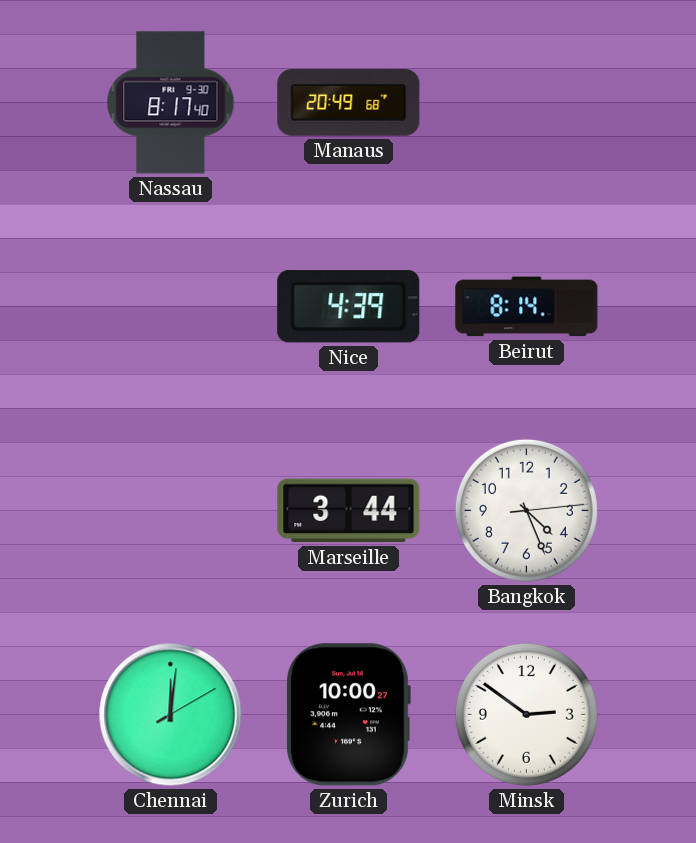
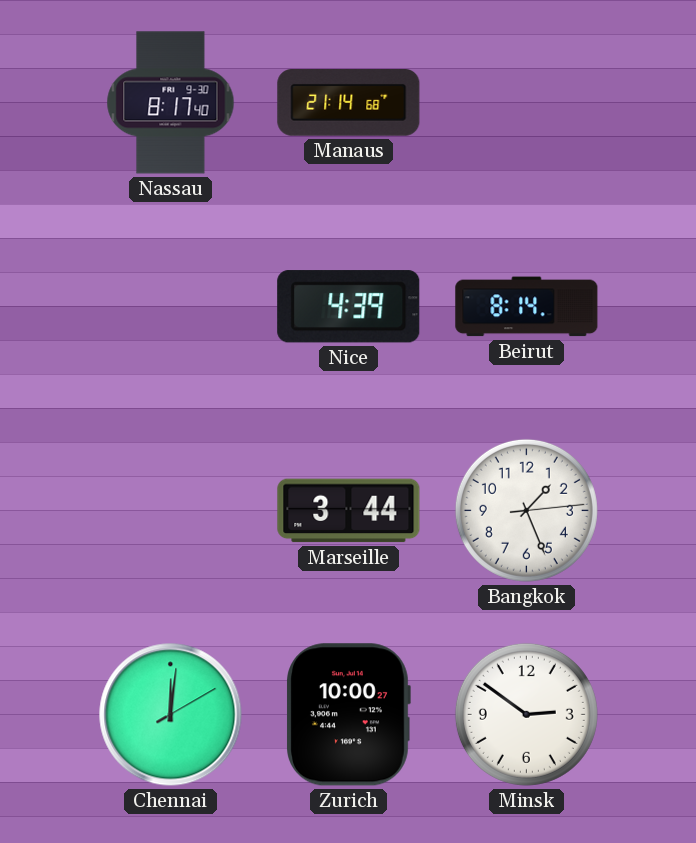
Manaus: 20:49 -> 21:14
Bangkok: 4:26 -> 1:26
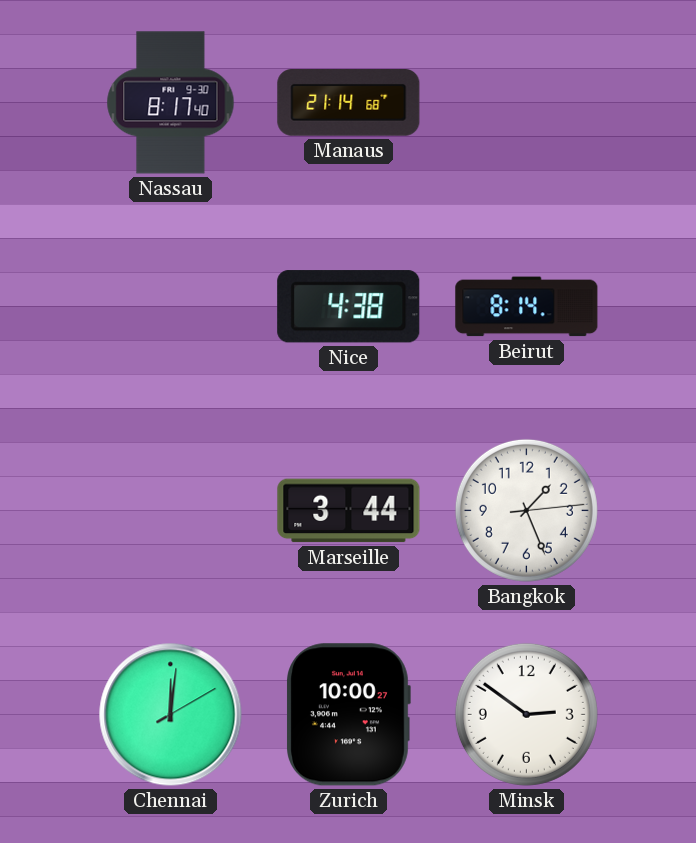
Nice: 4:39 -> 4:38
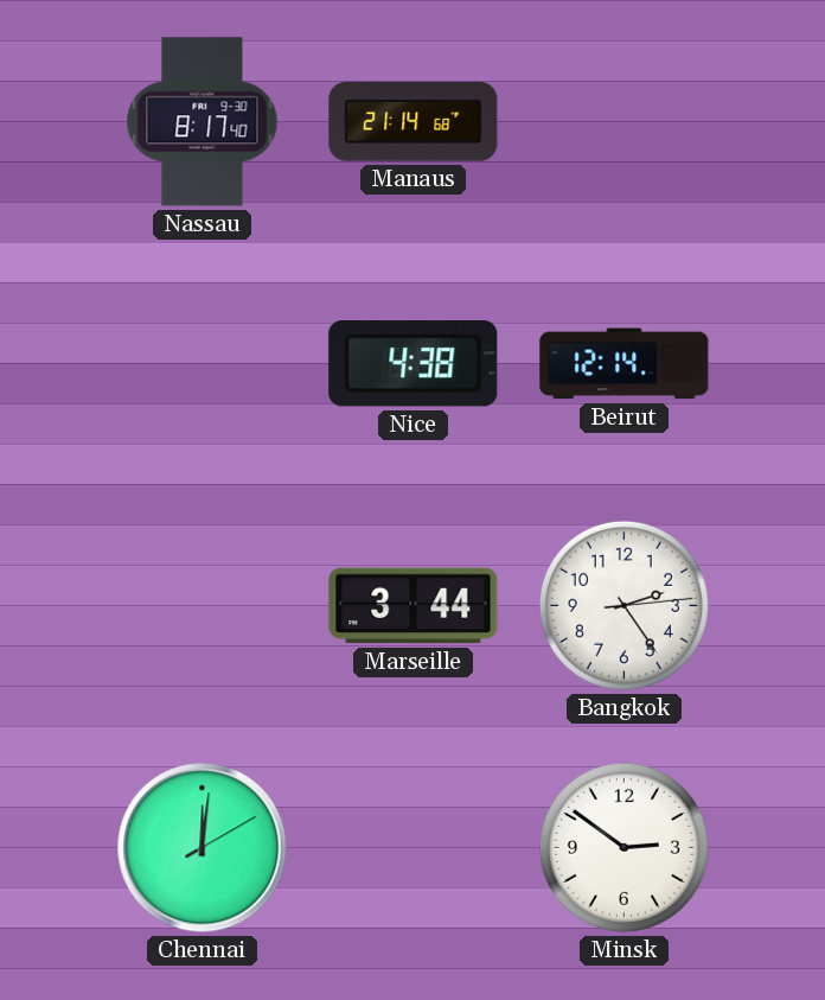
Beirut: 8:14 -> 12:14
Bangkok: 1:26 -> 2:24
Zurich: 10:00 -> none
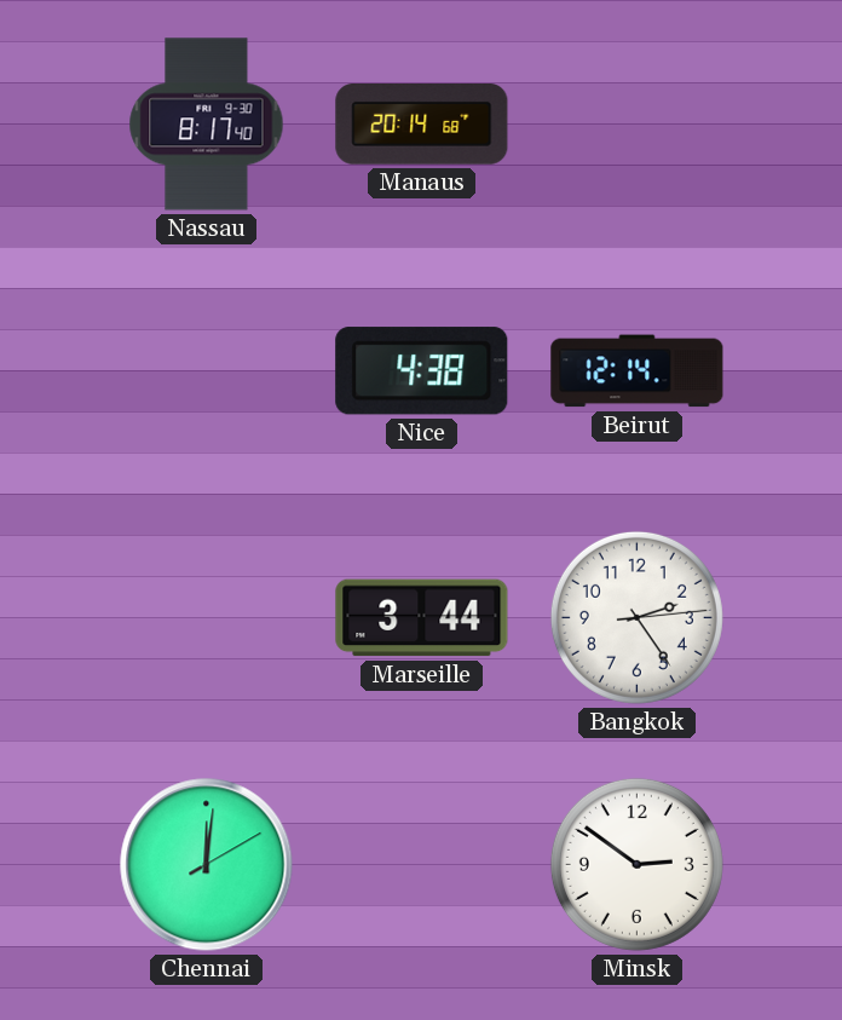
Manaus: 21:14 -> 20:14
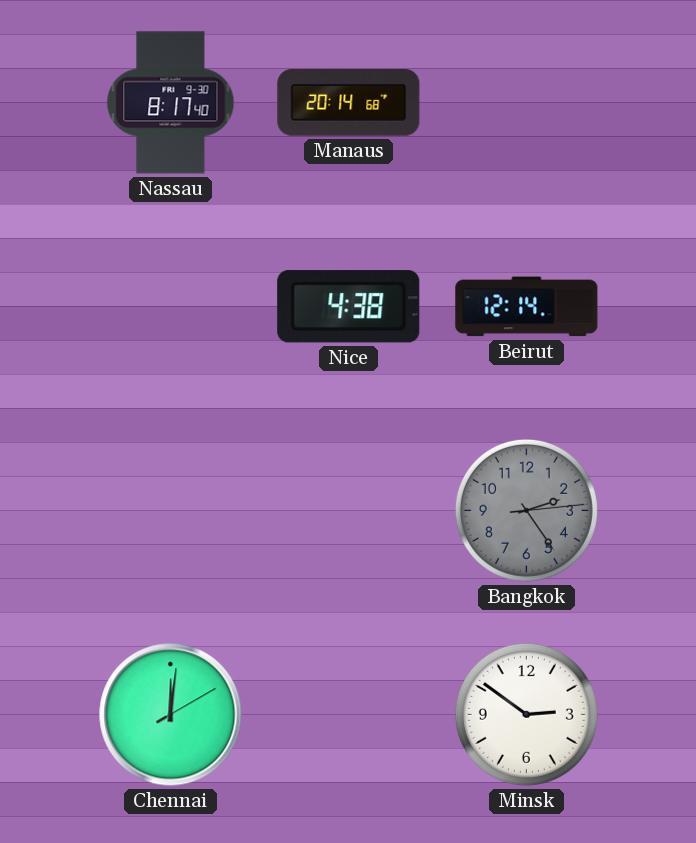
Marseille: 3:44 -> none
Bangkok dial: white -> grey
